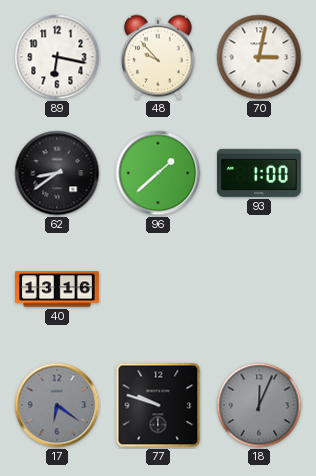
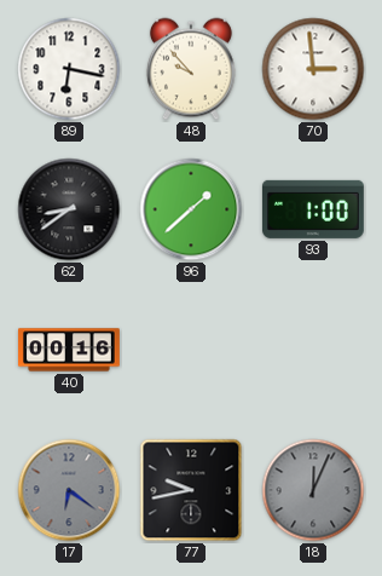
70: 3:02 -> 2:59
40: 13:16 -> 00:16
77: 9:48 -> 9:43
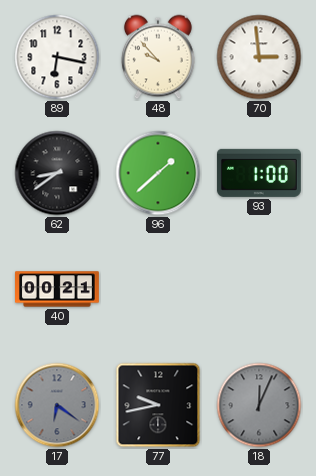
40: 00:16 -> 00:21
